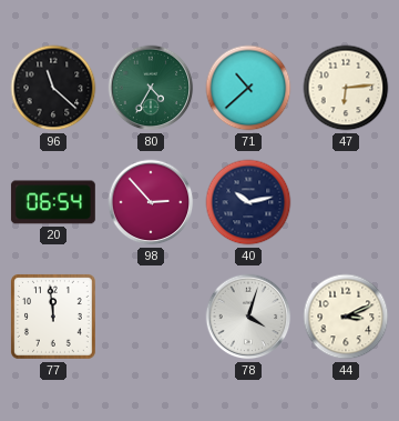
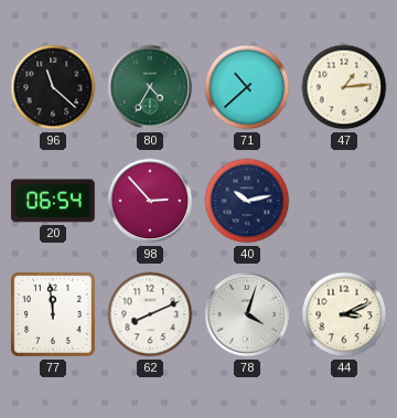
47: 6:14 -> 1:14
62: none -> 8:11
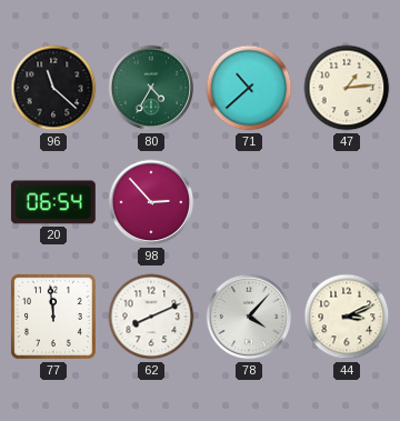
40: 10:13 -> none
78: 4:03 -> 4:07
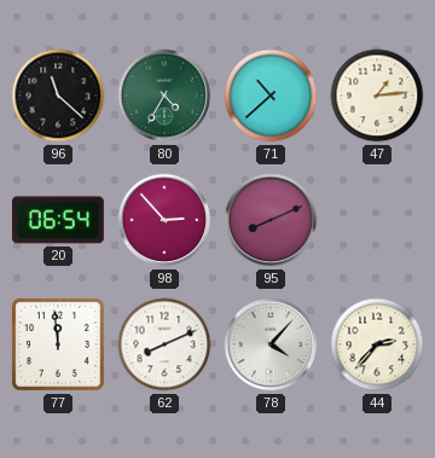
95: none -> 8:11
44: 3:11 -> 2:37
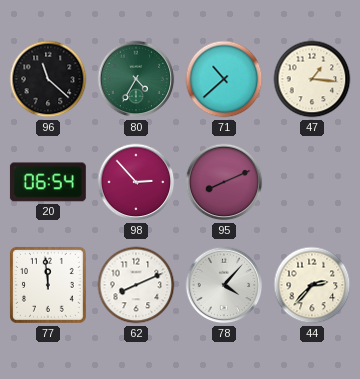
47: 1:14 -> 1:16
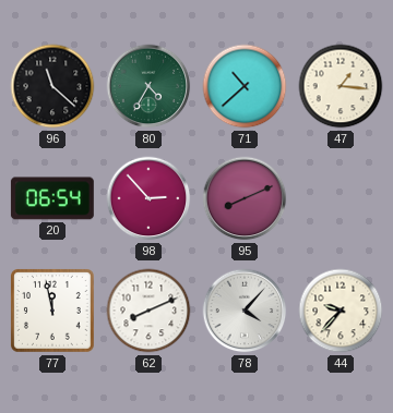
77: 11:59 -> 11:58
44: 2:37 -> 9:37
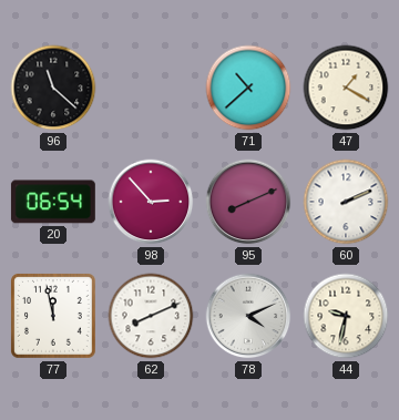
80: 4:35 -> none
47: 1:16 -> 1:20
60: none -> 2:11
78: 4:07 -> 4:11
44: 9:37 -> 9:32
